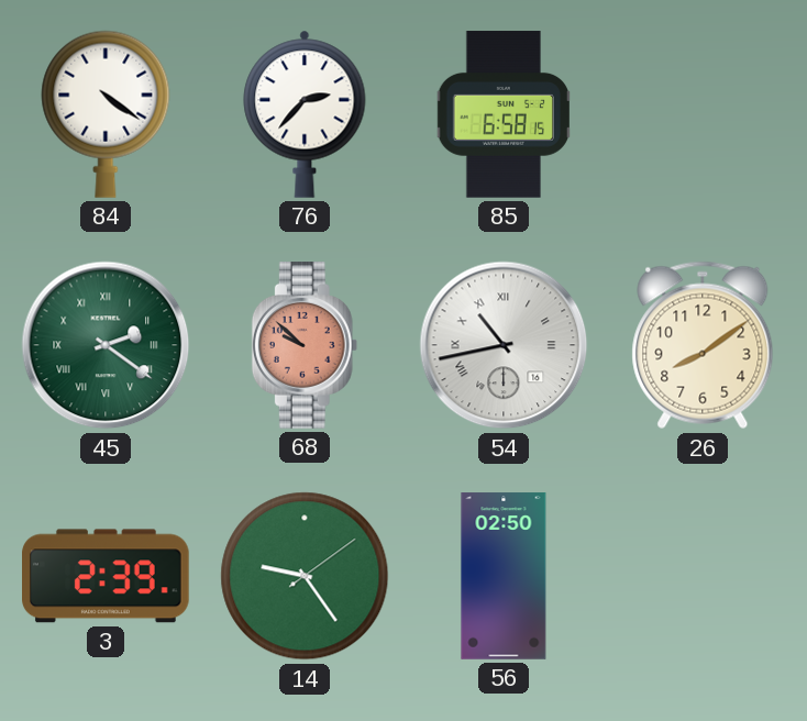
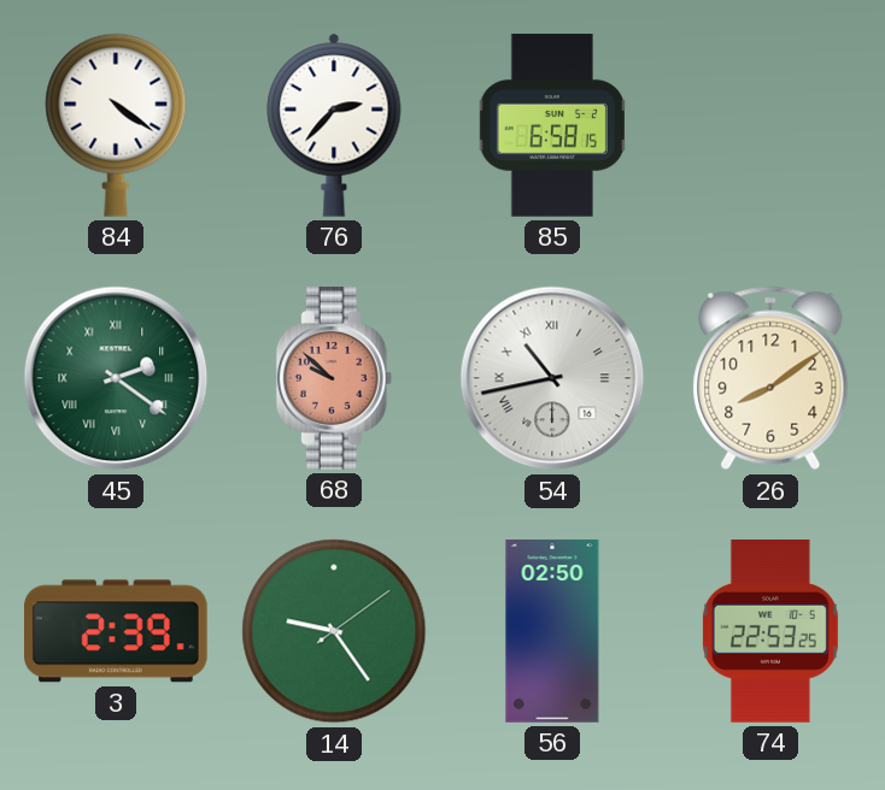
74: none -> 22:53
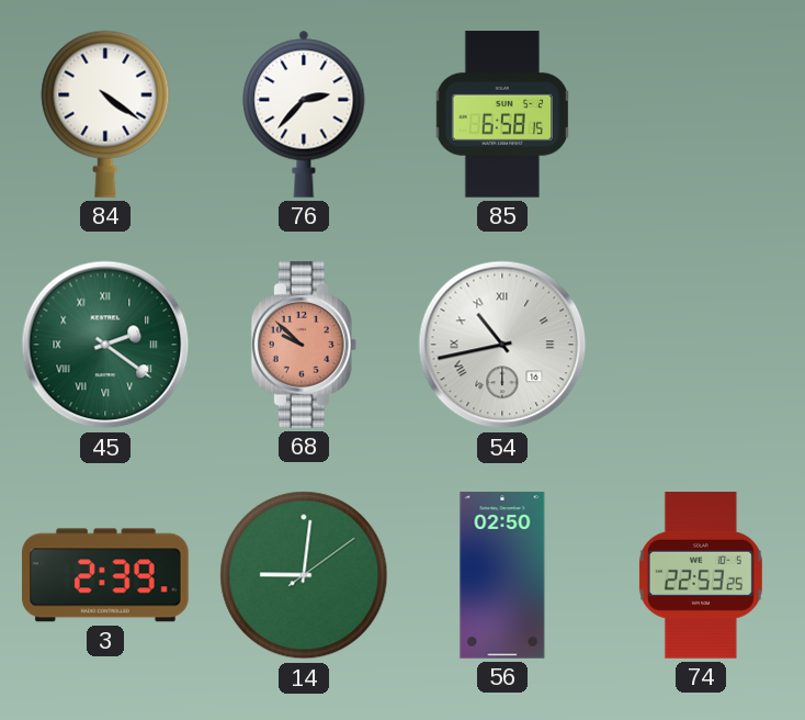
26: 8:09 -> none
14: 9:24 -> 9:01
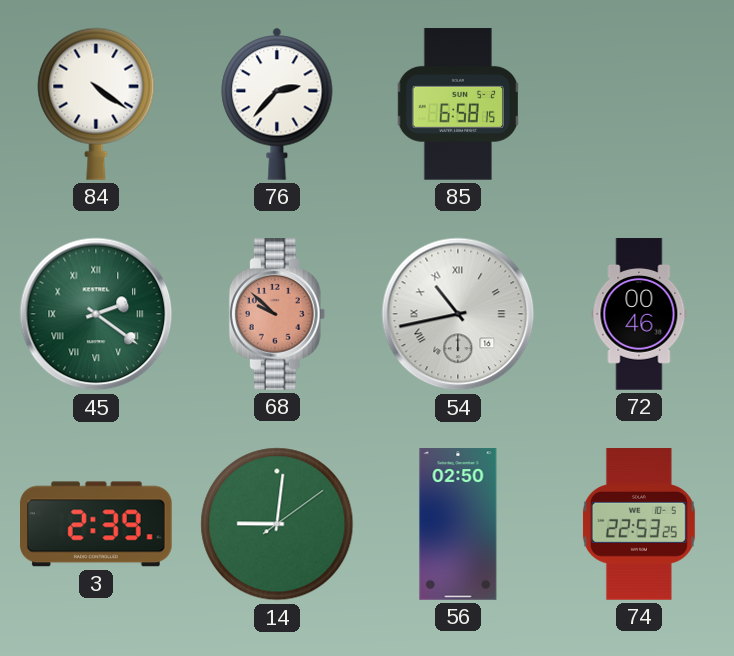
72: none -> 00:46
